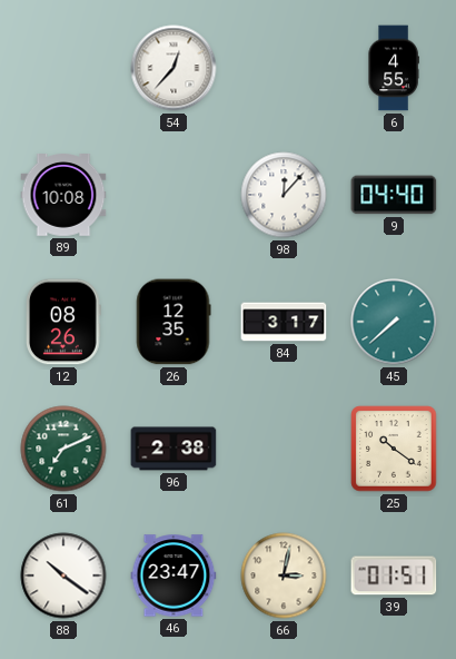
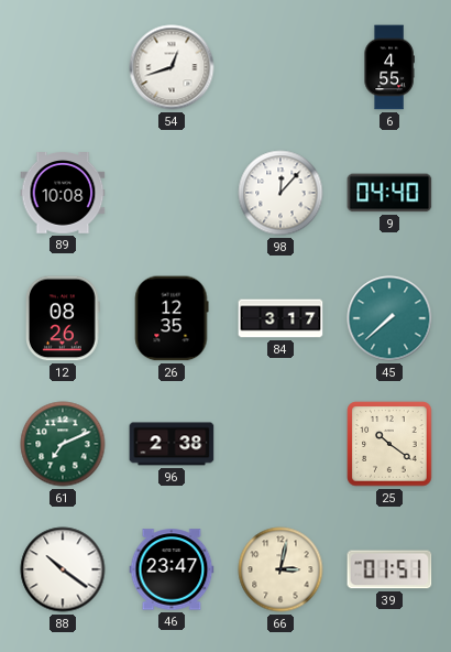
54: 12:37 -> 12:42
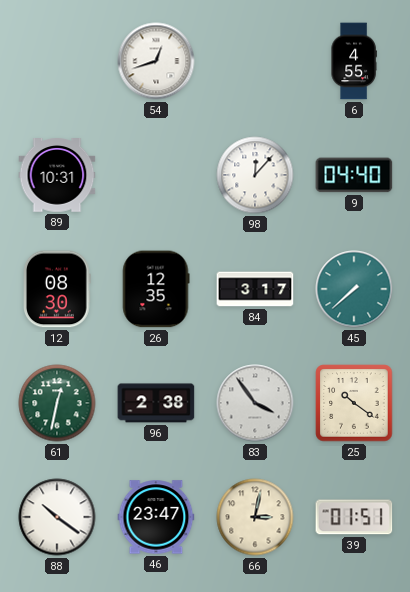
89: 10:08 -> 10:31
12: 08:26 -> 08:30
61: 7:11 -> 12:32
83: none -> 3:54
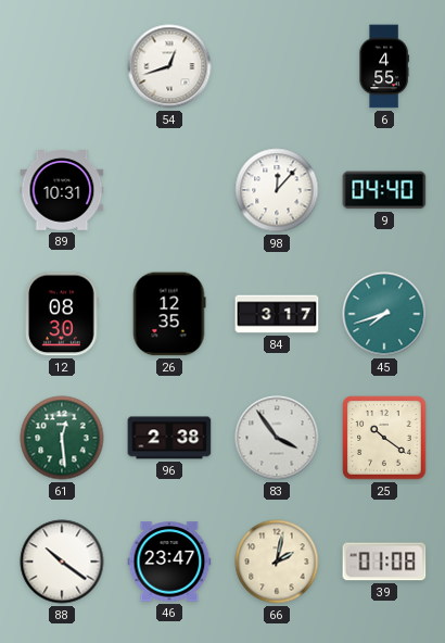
45: 7:38 -> 7:42
61: 12:32 -> 12:29
66: 3:02 -> 2:02
39: 01:51 -> 01:08
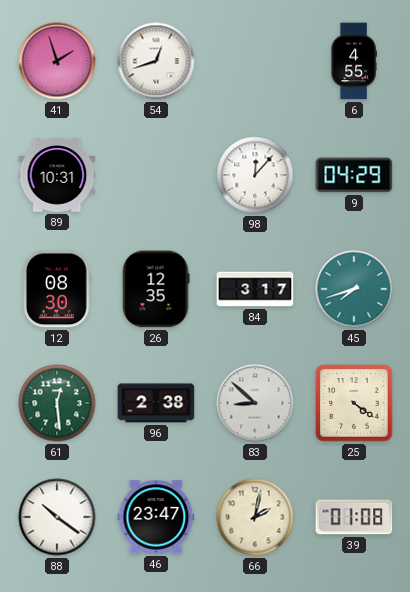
41: none -> 1:57
9: 04:40 -> 04:29
83: 3:54 -> 8:52
25: 10:21 -> 4:21
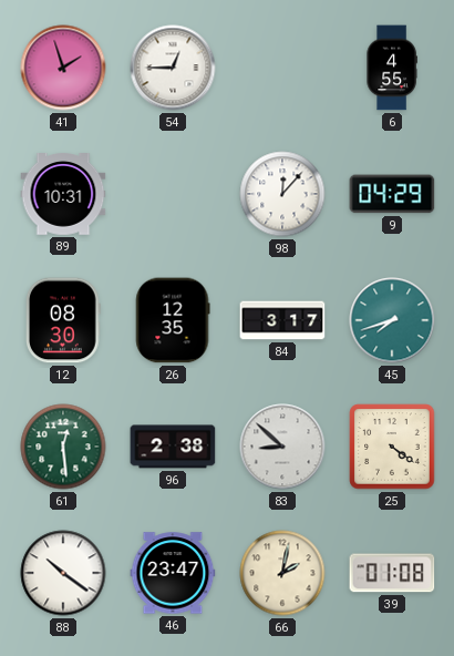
54: 12:42 -> 12:45
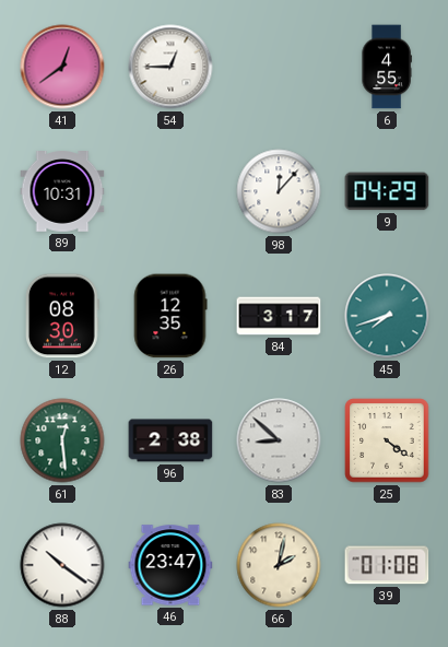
41: 1:57 -> 12:39
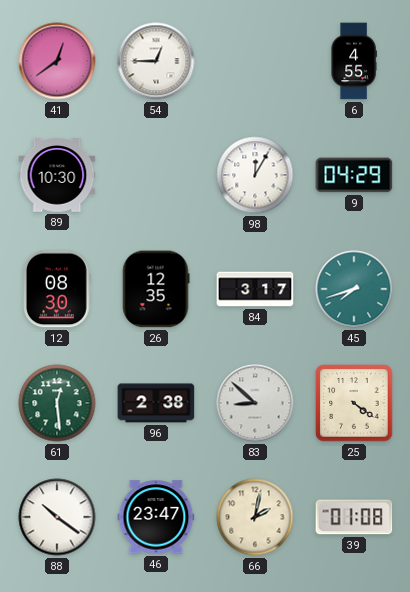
89: 10:31 -> 10:30
98: 12:07 -> 12:05
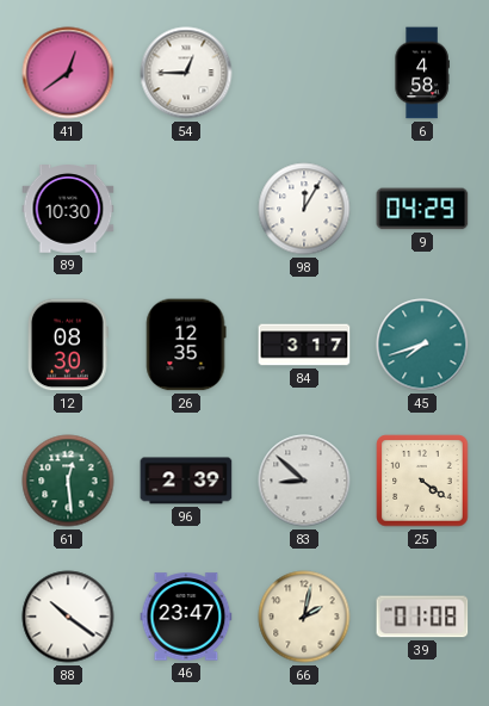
6: 4:55 -> 4:58
96: 2:38 -> 2:39
